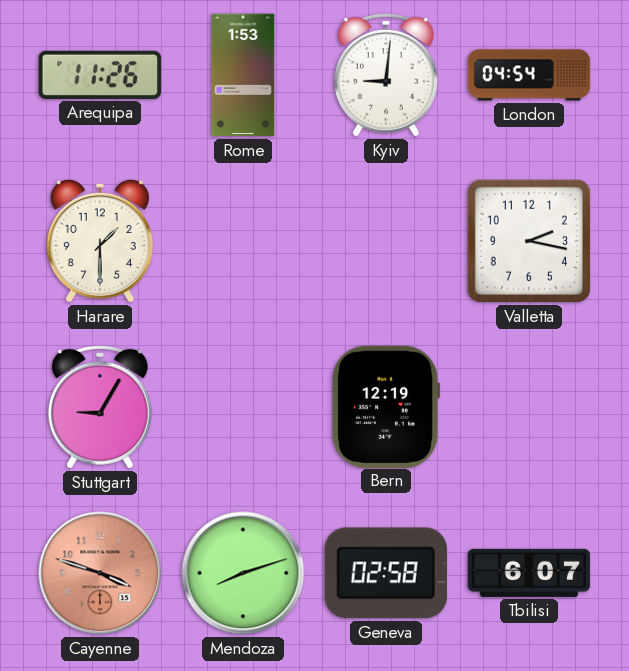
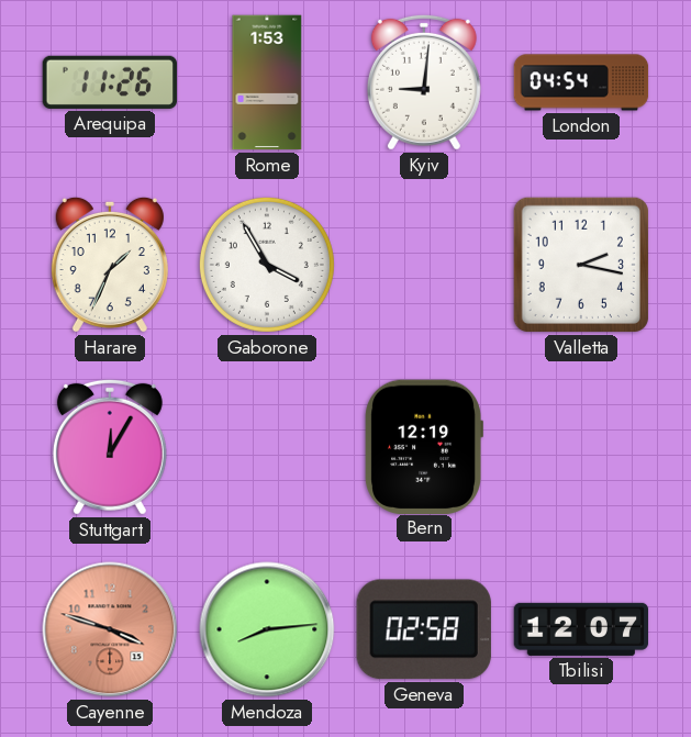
Harare: 1:30 -> 1:34
Gaborone: none -> 3:55
Stuttgart: 9:05 -> 12:05
Mendoza: 8:12 -> 8:14
Tbilisi: 6:07 -> 12:07
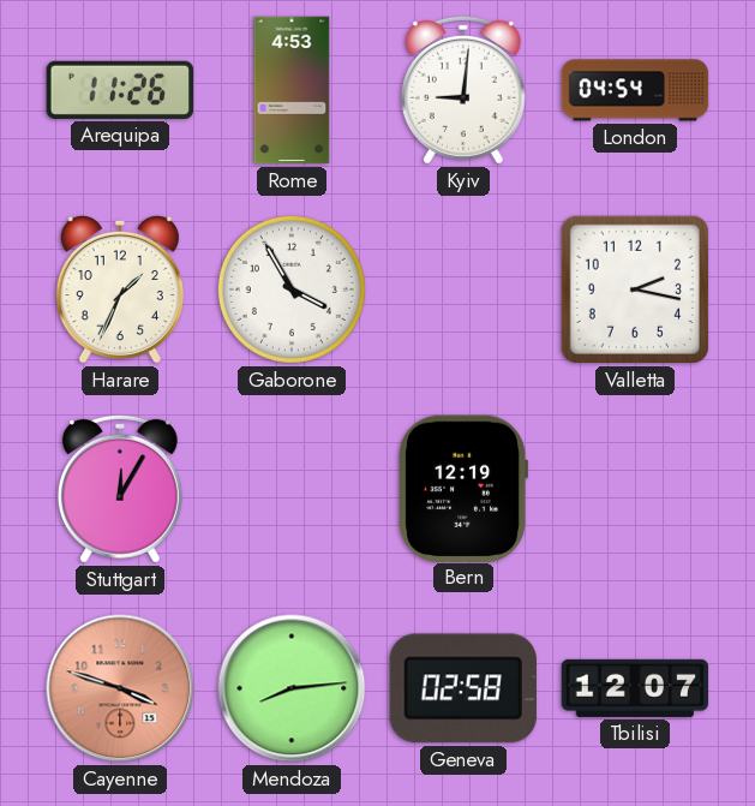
Rome: 1:53 -> 4:53
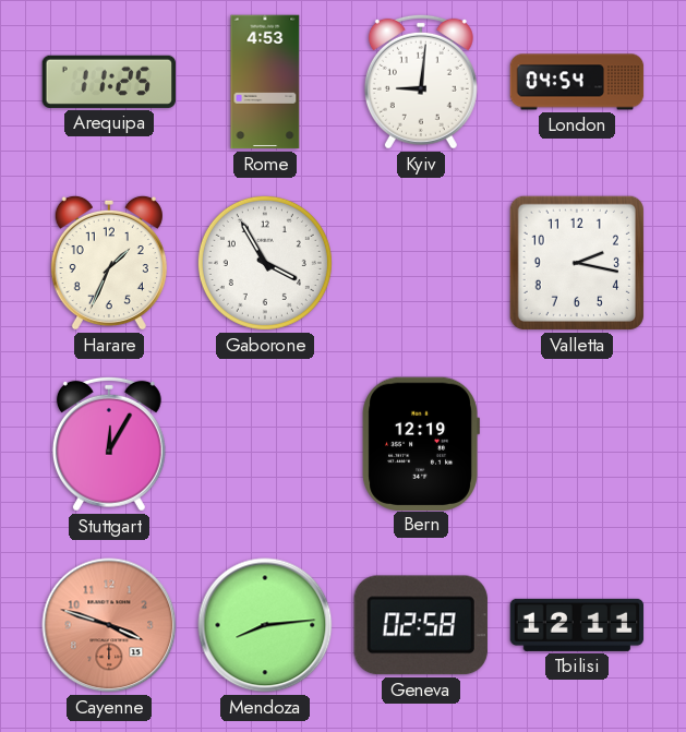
Arequipa: 11:26 -> 11:25
Tbilisi: 12:07 -> 12:11
